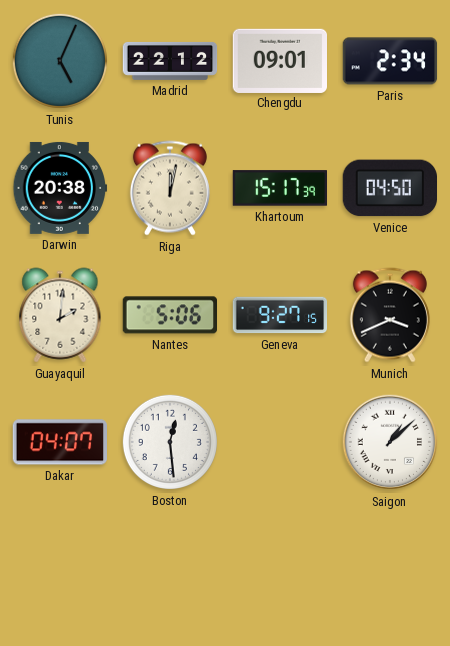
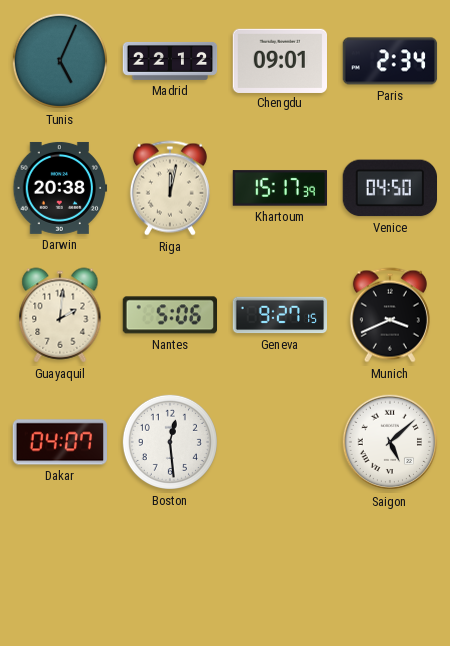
Saigon: 1:08 -> 5:08
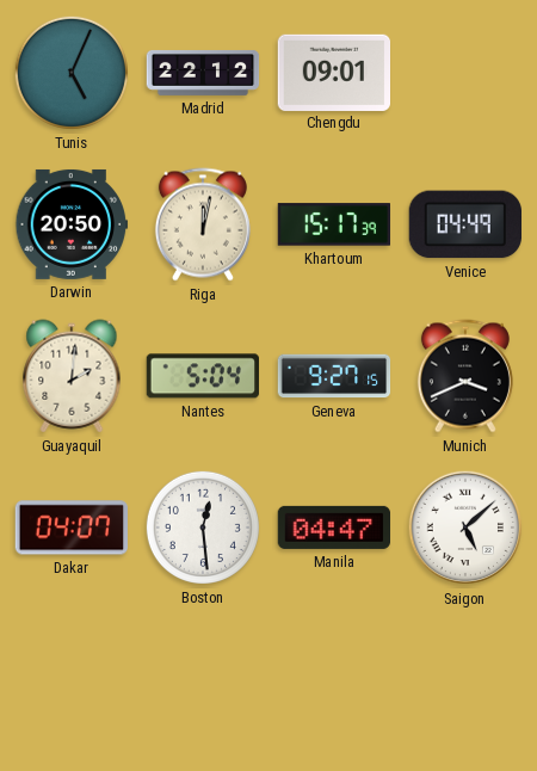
Paris: 2:34 -> none
Darwin: 20:38 -> 20:50
Venice: 04:50 -> 04:49
Nantes: 5:06 -> 5:04
Manila: none -> 04:47
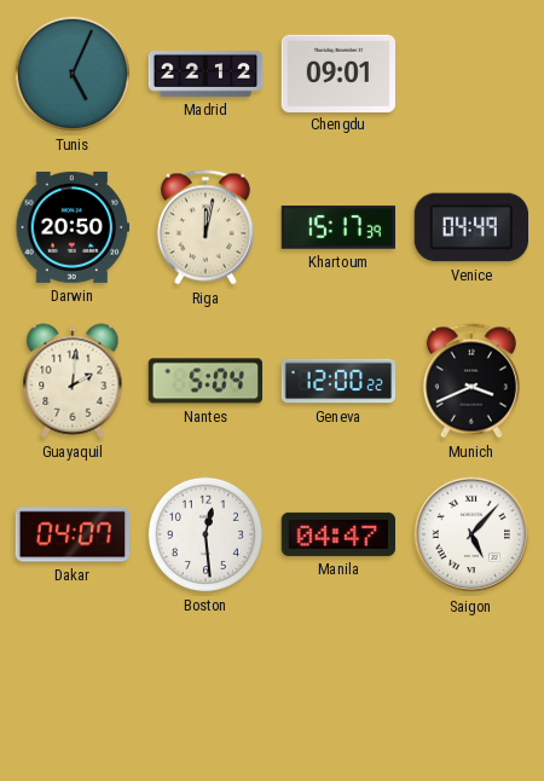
Geneva: 9:27 -> 12:00
Saigon: 5:08 -> 5:07
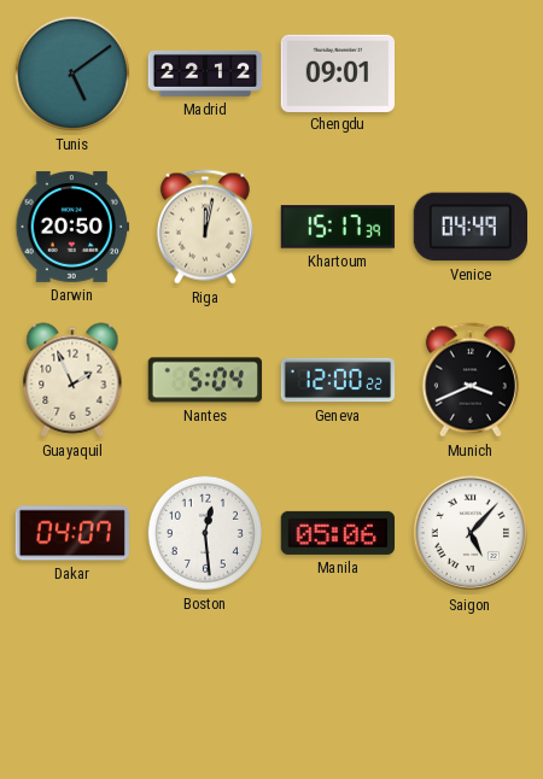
Tunis: 5:04 -> 5:09
Guayaquil: 2:01 -> 1:56
Manila: 04:47 -> 05:06
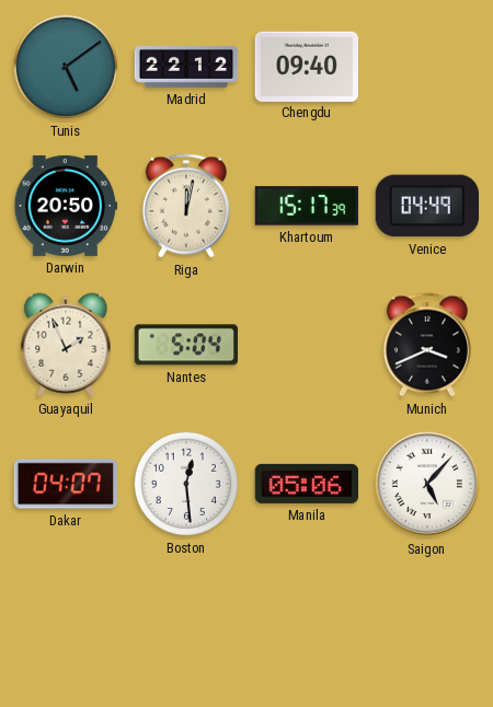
Chengdu: 09:01 -> 09:40
Geneva: 12:00 -> none
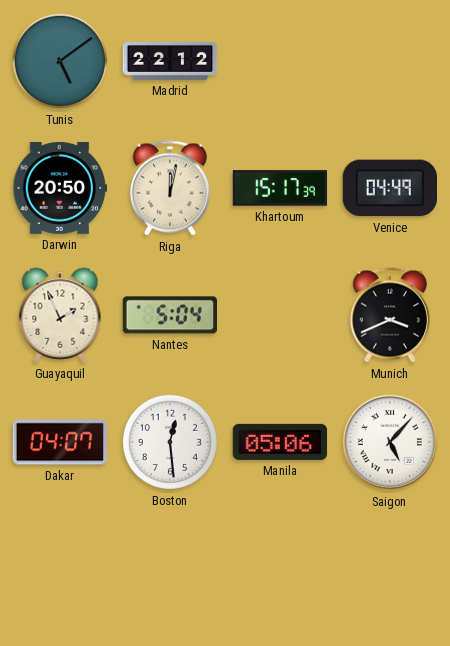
Chengdu: 09:40 -> none
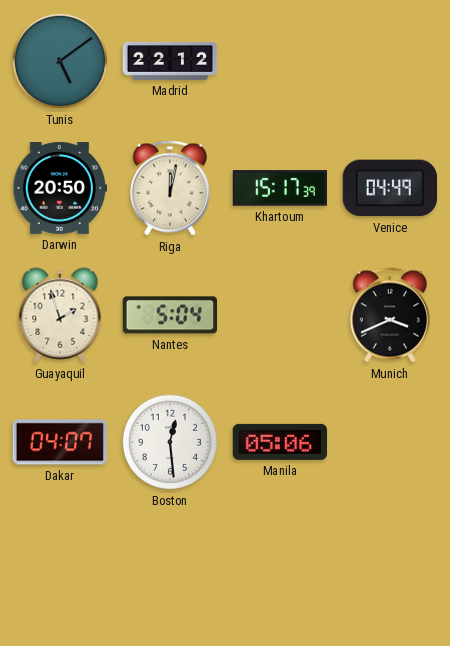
Guayaquil: 1:56 -> 1:57
Saigon: 5:07 -> none
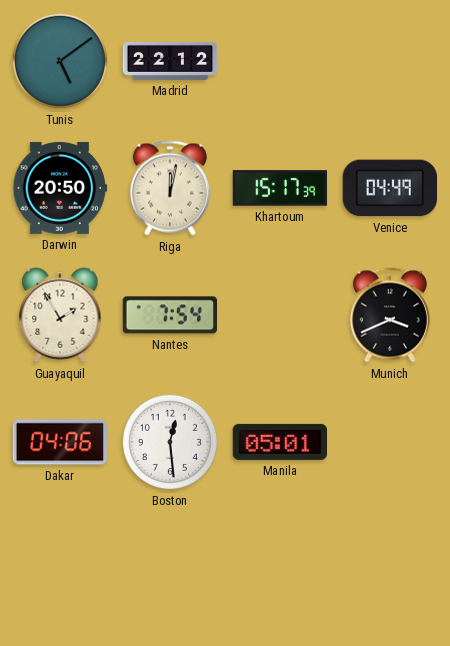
Guayaquil: 1:57 -> 1:55
Nantes: 5:04 -> 7:54
Dakar: 04:07 -> 04:06
Manila: 05:06 -> 05:01
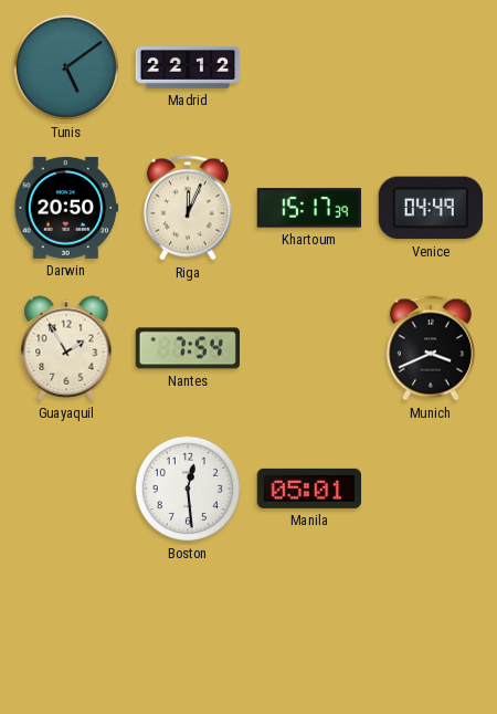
Riga: 12:02 -> 12:04
Dakar: 04:06 -> none
